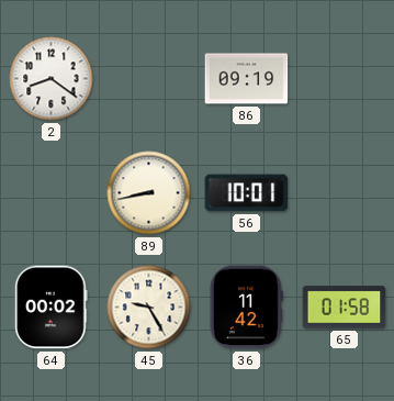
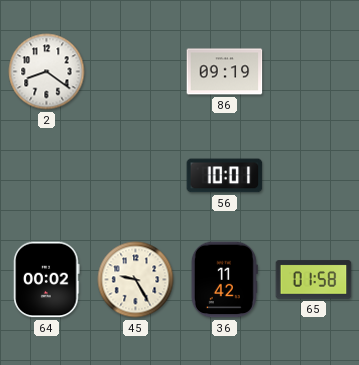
89: 8:43 -> none
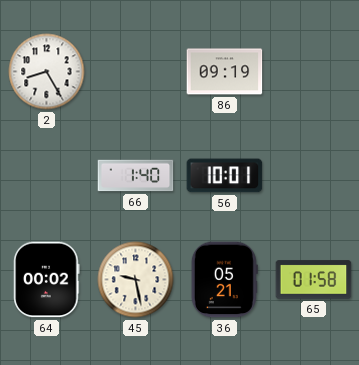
2: 8:21 -> 8:25
66: none -> 1:40
45: 9:25 -> 9:28
36: 11:42 -> 05:21
